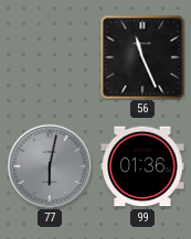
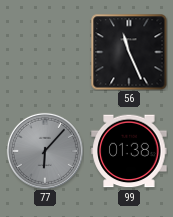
77: 6:02 -> 6:07
99: 01:36 -> 01:38
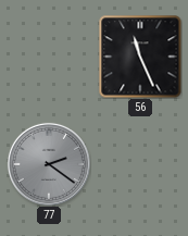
77: 6:07 -> 2:21
99: 01:38 -> none
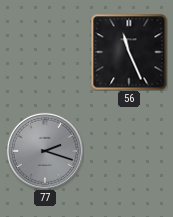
77: 2:21 -> 2:18
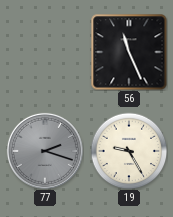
19: none -> 9:25
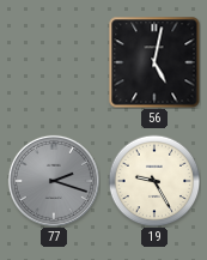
56: 11:26 -> 5:02
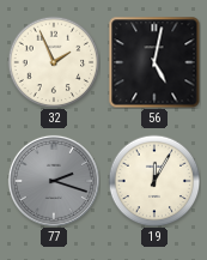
32: none -> 1:56
19: 9:25 -> 12:05
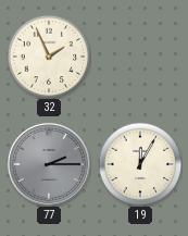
56: 5:02 -> none
77: 2:18 -> 2:15
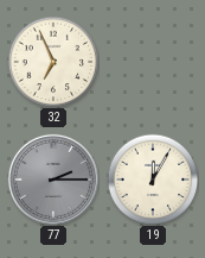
32: 1:56 -> 6:56
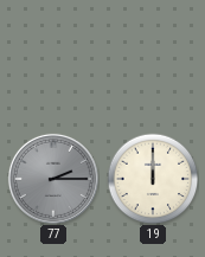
32: 6:56 -> none
19: 12:05 -> 12:00
